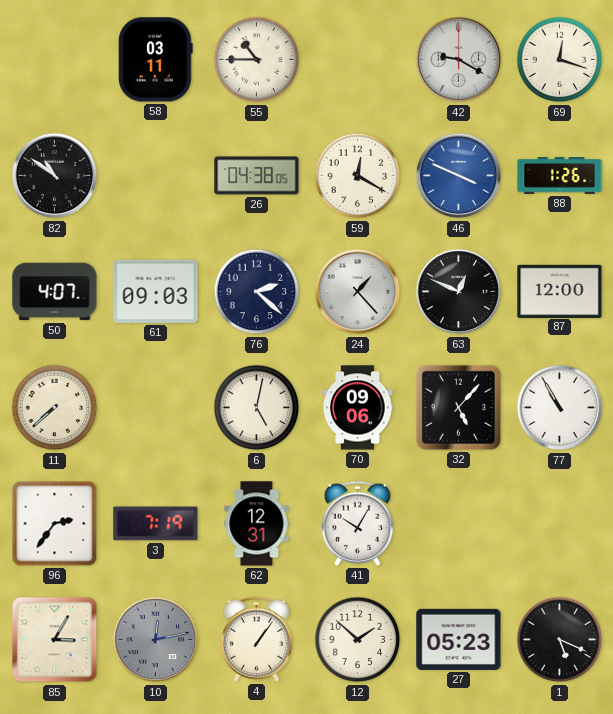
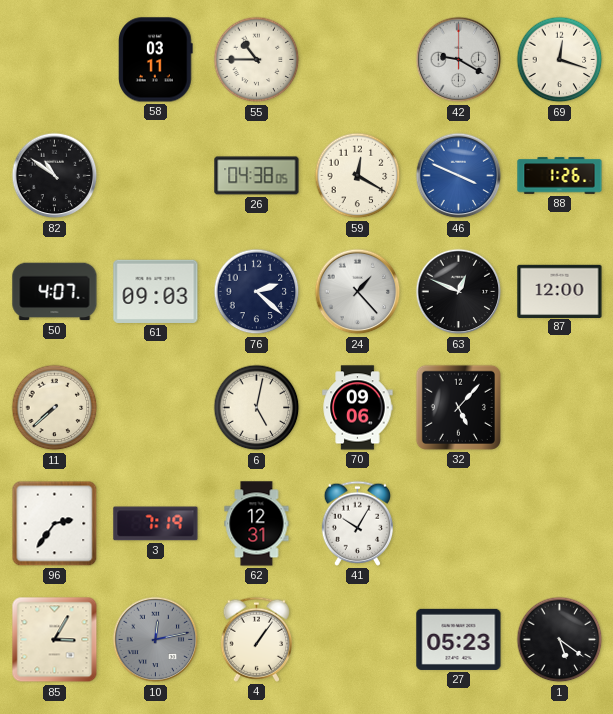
77: 10:55 -> none
12: 1:52 -> none
1: 5:19 -> 5:21
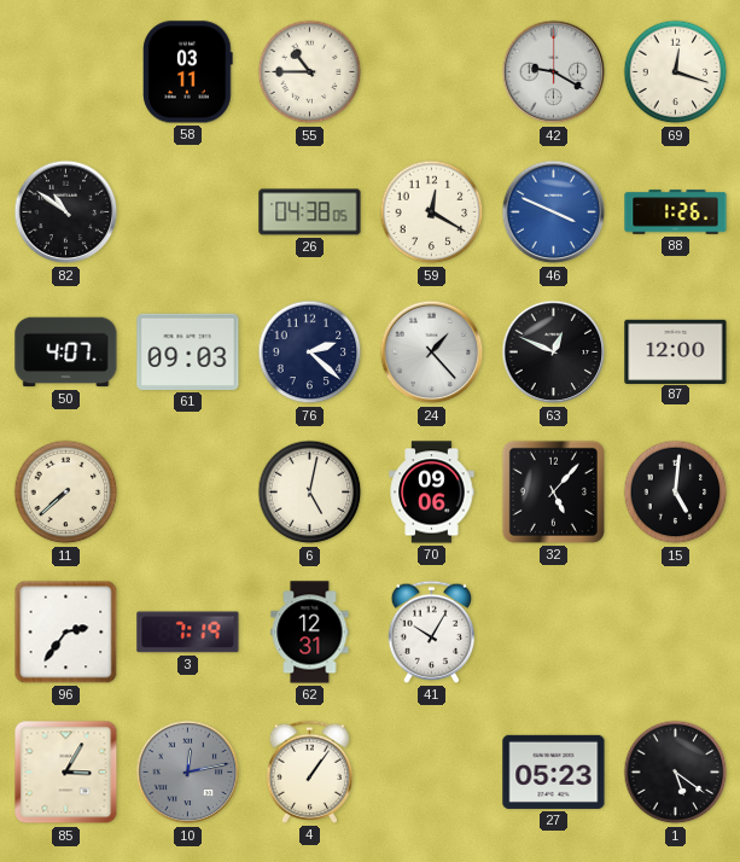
15: none -> 5:01
